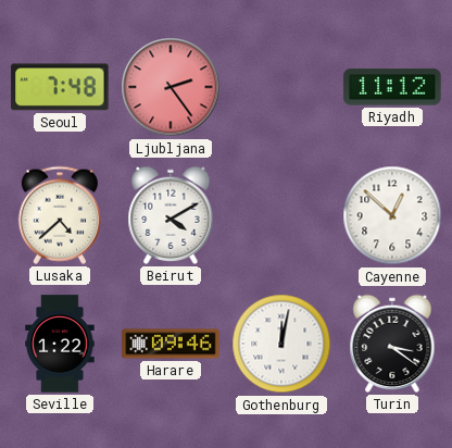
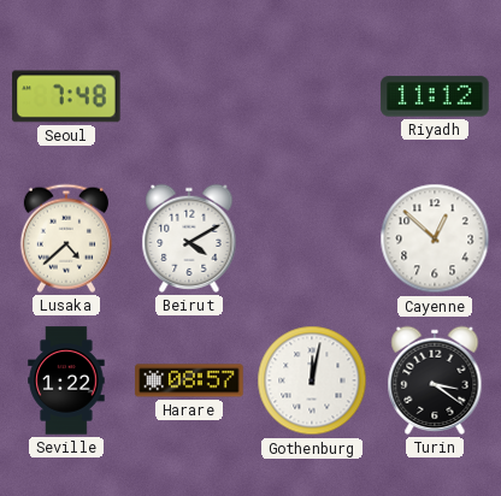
Ljubljana: 2:24 -> none
Harare: 09:46 -> 08:57
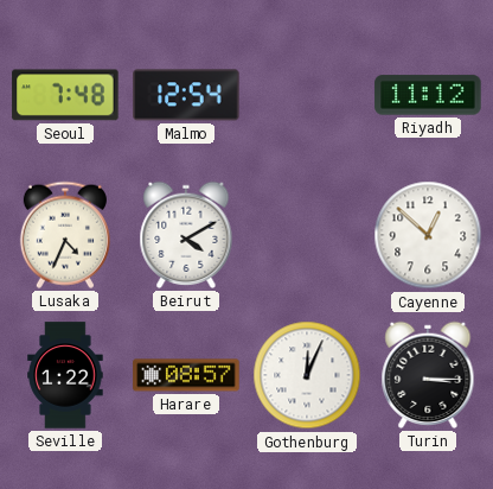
Malmo: none -> 12:54
Lusaka: 4:38 -> 4:34
Gothenburg: 12:02 -> 12:04
Turin: 3:21 -> 3:15
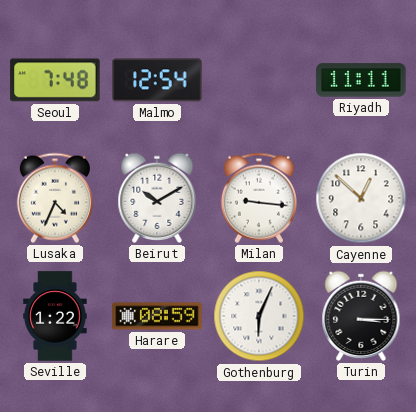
Riyadh: 11:12 -> 11:11
Beirut: 4:10 -> 10:10
Milan: none -> 9:16
Harare: 08:57 -> 08:59
Gothenburg: 12:04 -> 6:04
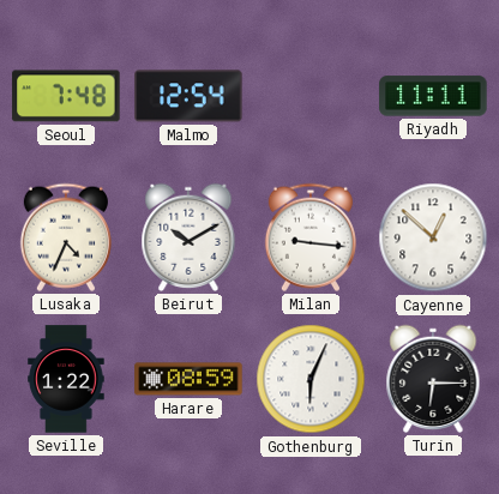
Turin: 3:15 -> 6:15
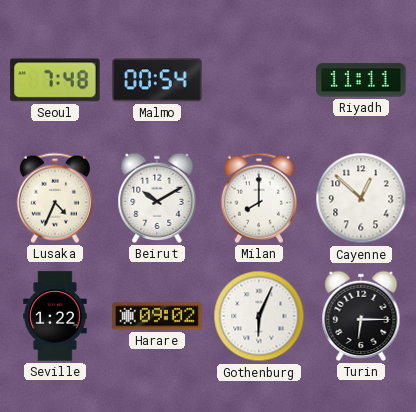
Malmo: 12:54 -> 00:54
Milan: 9:16 -> 8:00
Harare: 08:59 -> 09:02
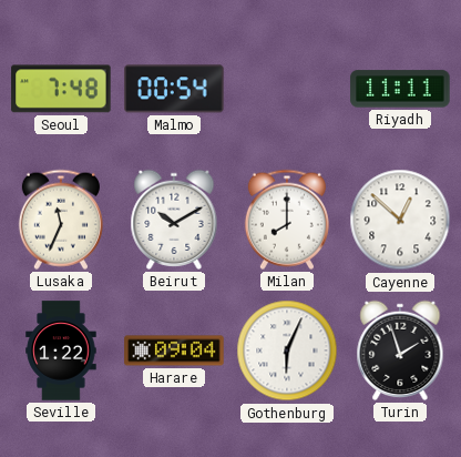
Lusaka: 4:34 -> 11:34
Harare: 09:02 -> 09:04
Turin: 6:15 -> 1:57
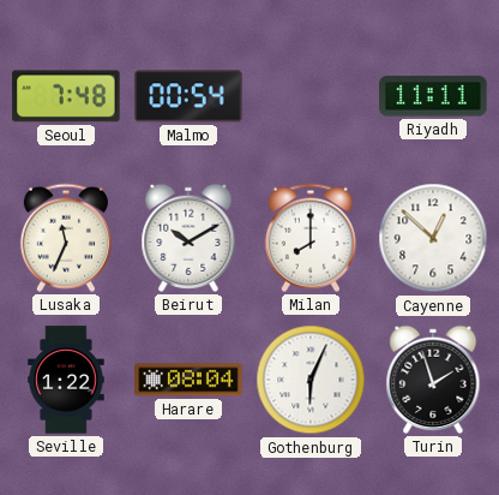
Harare: 09:04 -> 08:04
